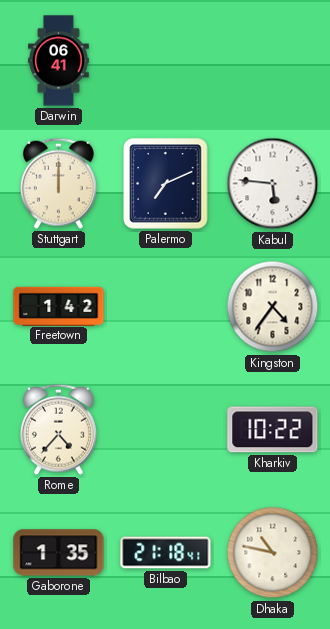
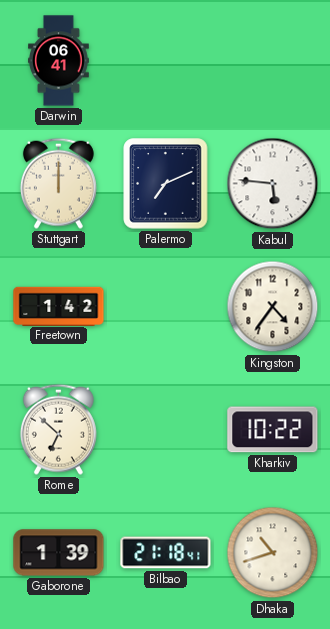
Rome: 4:37 -> 6:52
Gaborone: 1:35 -> 1:39
Dhaka: 10:47 -> 10:42
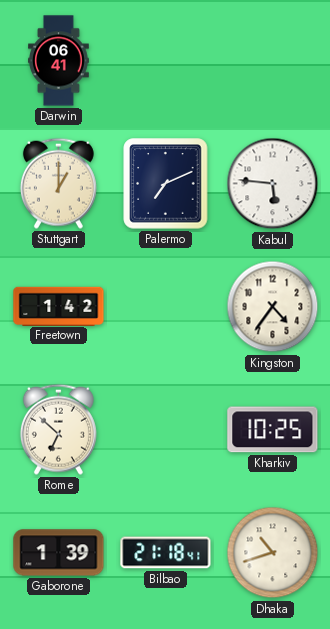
Stuttgart: 12:00 -> 1:00
Kharkiv: 10:22 -> 10:25
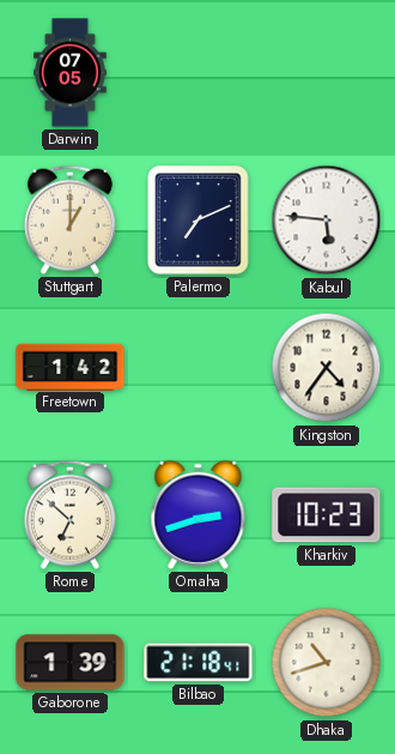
Darwin: 06:41 -> 07:05
Omaha: none -> 2:42
Kharkiv: 10:25 -> 10:23
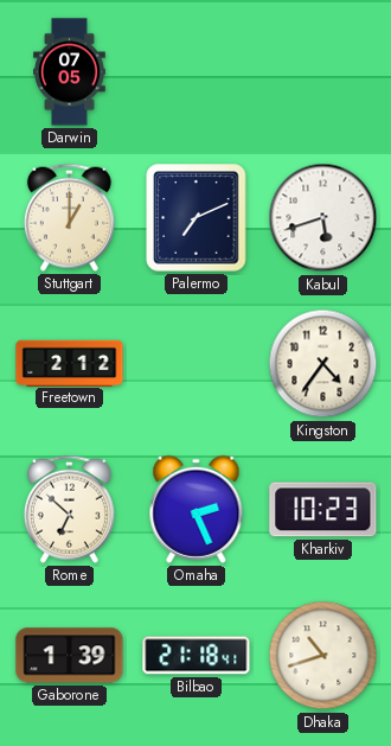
Kabul: 5:46 -> 5:42
Freetown: 1:42 -> 2:12
Omaha: 2:42 -> 2:26
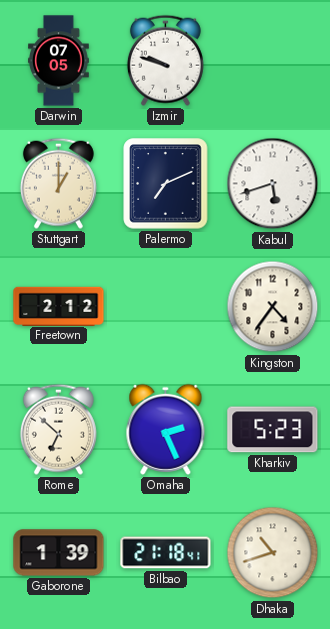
Izmir: none -> 9:48
Kharkiv: 10:23 -> 5:23
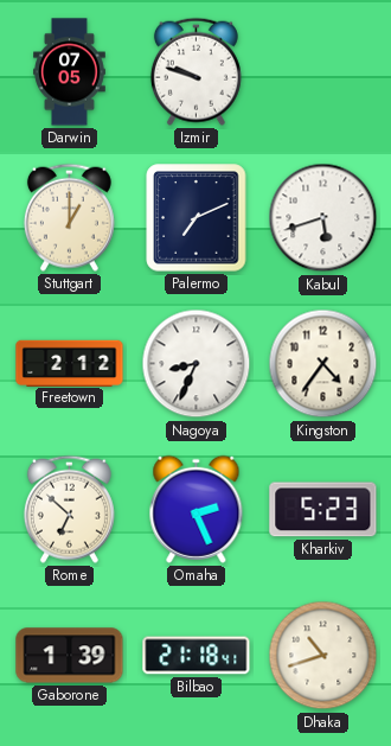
Nagoya: none -> 8:34
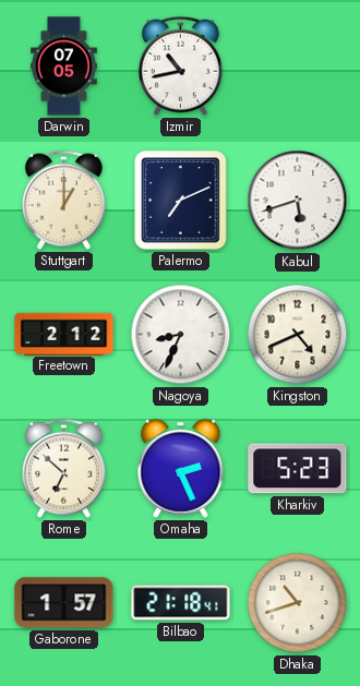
Izmir: 9:48 -> 10:43
Kingston: 4:36 -> 4:41
Gaborone: 1:39 -> 1:57
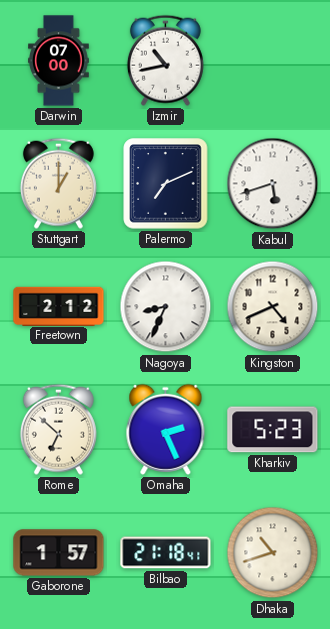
Darwin: 07:05 -> 07:00
